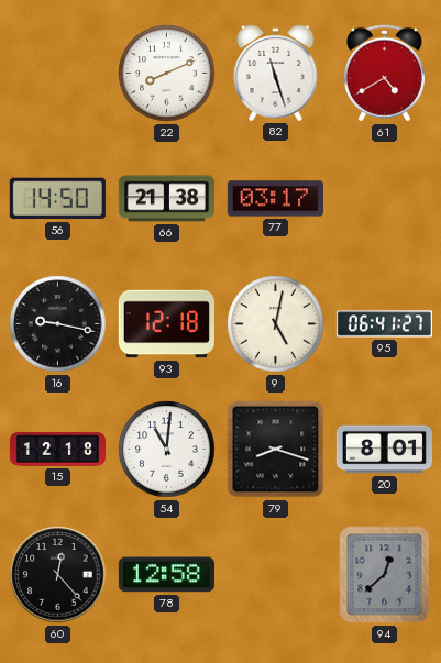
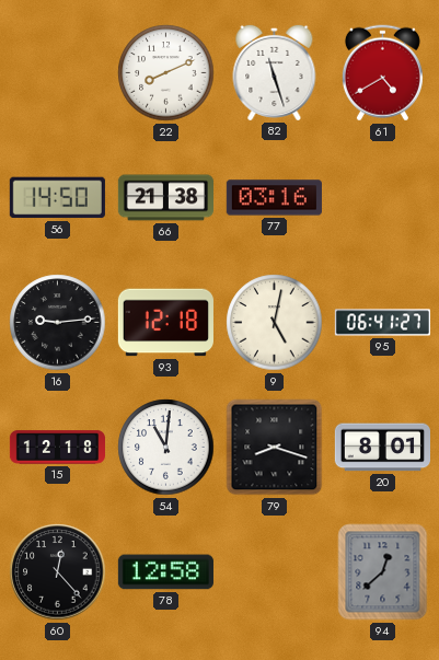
77: 03:17 -> 03:16
16: 9:17 -> 9:14
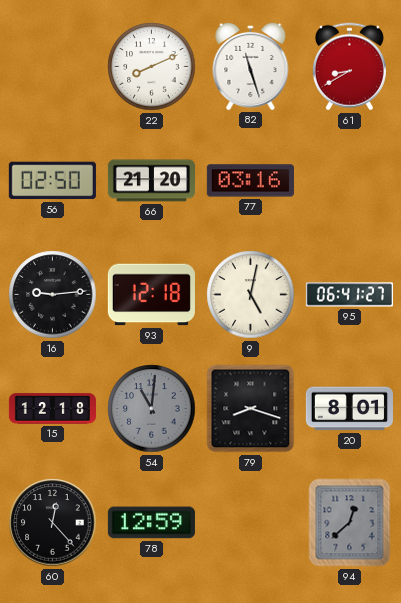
61: 4:40 -> 8:40
56: 14:50 -> 02:50
66: 21:38 -> 21:20
54 dial: white -> grey
78: 12:58 -> 12:59
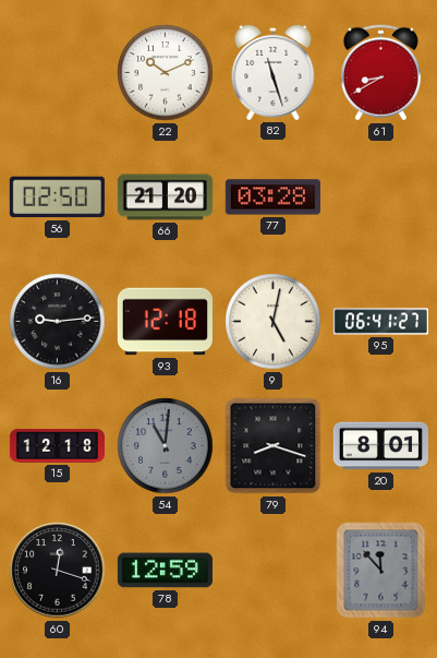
22: 8:11 -> 10:11
77: 03:16 -> 03:28
60: 12:23 -> 12:18
94: 12:38 -> 11:53
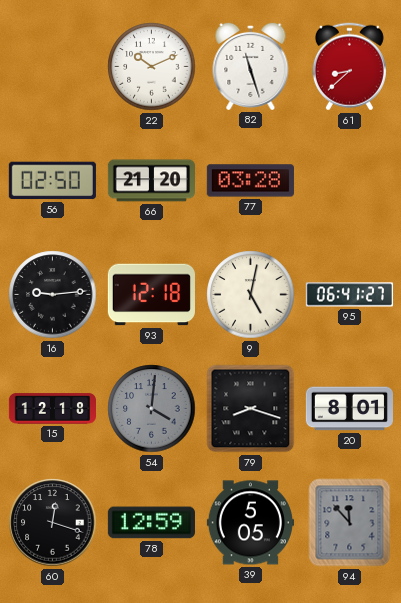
61: 8:40 -> 8:38
54: 11:01 -> 4:01
39: none -> 5:05
